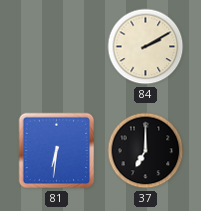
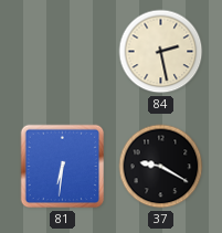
84: 2:10 -> 2:28
37: 7:00 -> 9:20
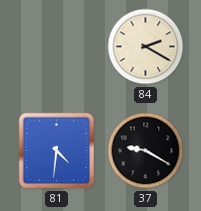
84: 2:28 -> 2:20
81: 6:31 -> 4:31
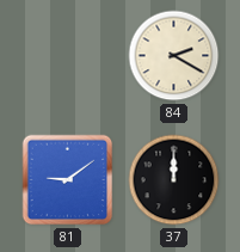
81: 4:31 -> 9:09
37: 9:20 -> 12:00
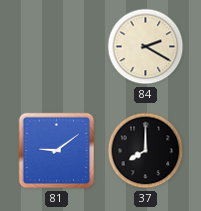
37: 12:00 -> 8:00
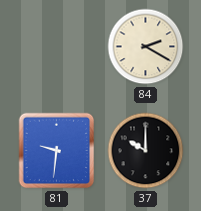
81: 9:09 -> 9:31
37: 8:00 -> 10:00
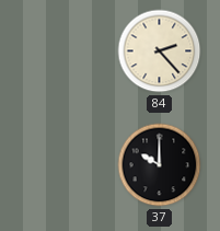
84: 2:20 -> 2:23
81: 9:31 -> none
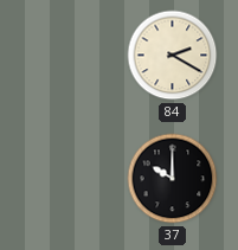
84: 2:23 -> 2:20
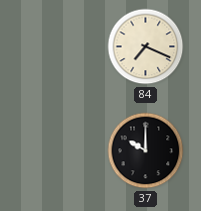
84: 2:20 -> 7:19
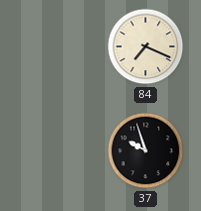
37: 10:00 -> 9:57
